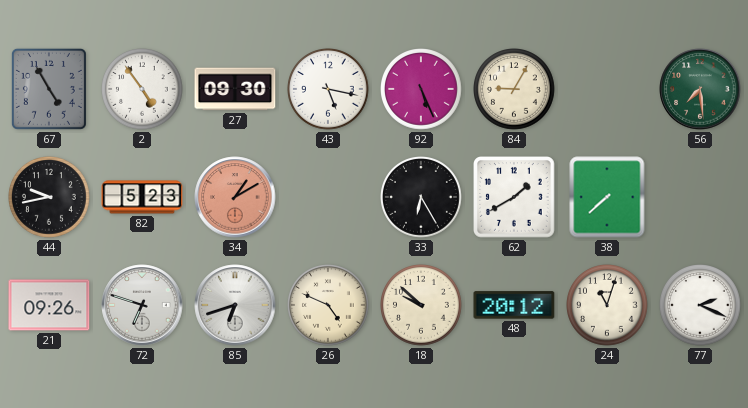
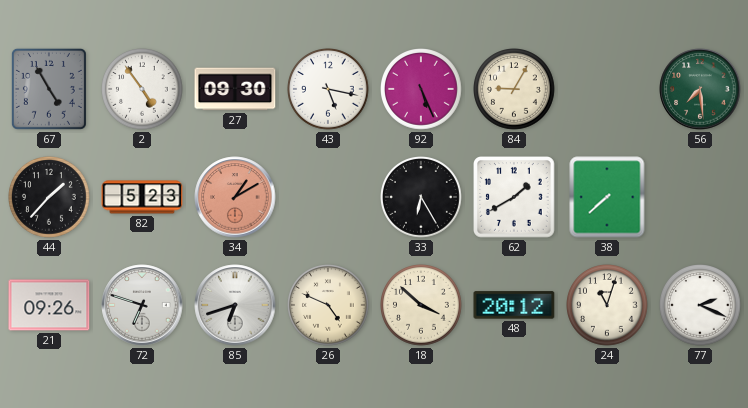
44: 9:43 -> 1:37
18: 9:52 -> 3:52
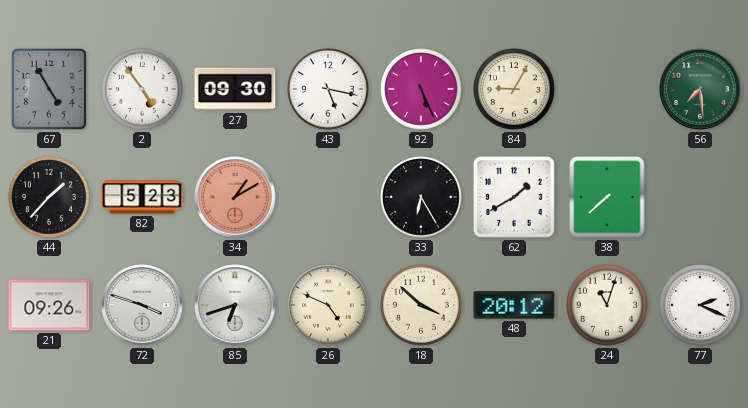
72: 6:48 -> 3:48
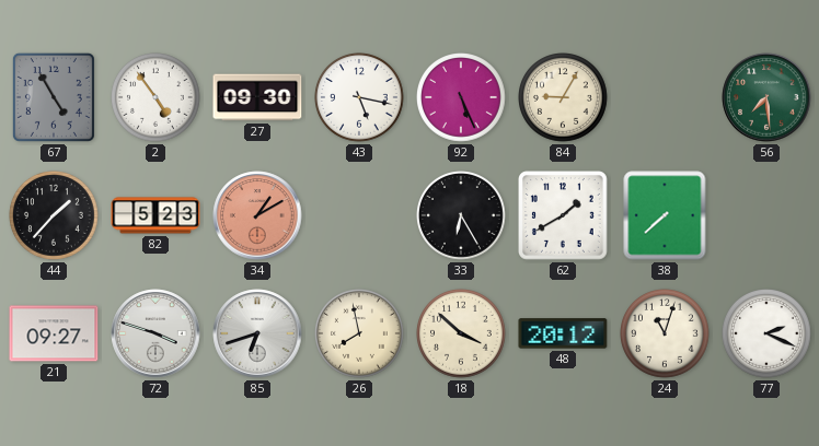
21: 09:26 -> 09:27
26: 4:49 -> 7:58
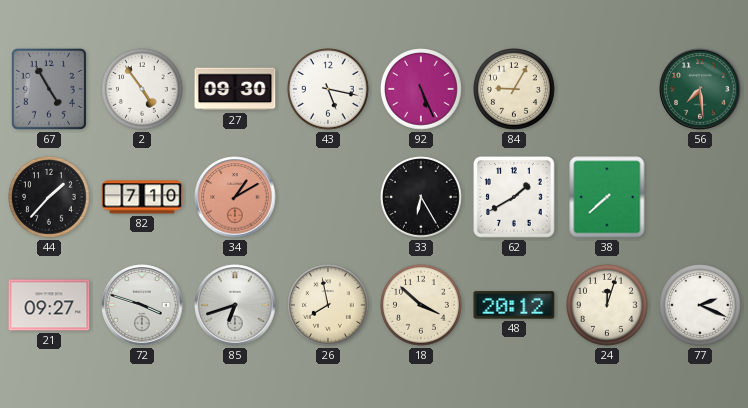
82: 5:23 -> 7:10
24: 11:03 -> 12:03
